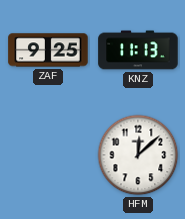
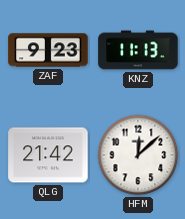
ZAF: 9:25 -> 9:23
QLG: none -> 21:42
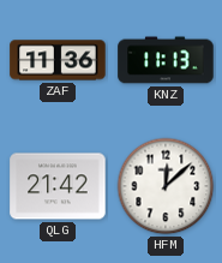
ZAF: 9:23 -> 11:36
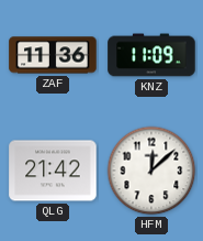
KNZ: 11:13 -> 11:09
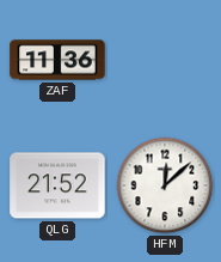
KNZ: 11:09 -> none
QLG: 21:42 -> 21:52
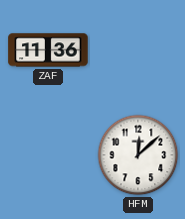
QLG: 21:52 -> none
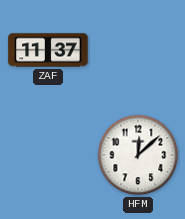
ZAF: 11:36 -> 11:37
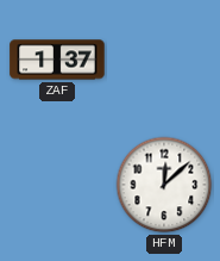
ZAF: 11:37 -> 1:37
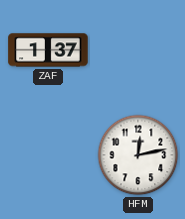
HFM: 12:08 -> 12:13
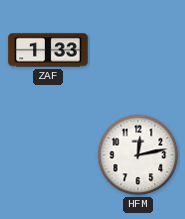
ZAF: 1:37 -> 1:33
